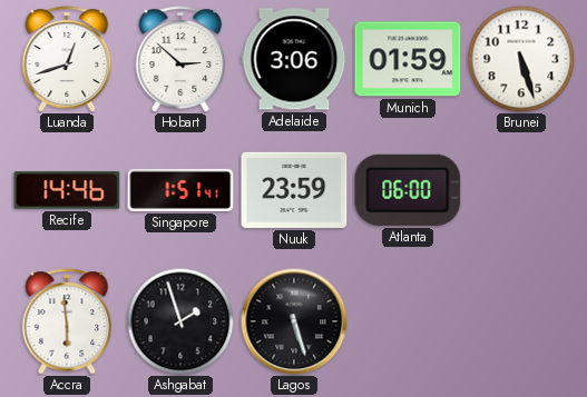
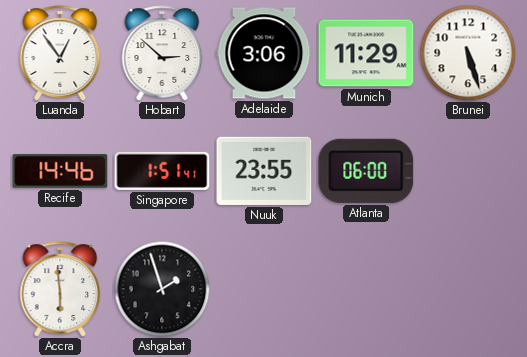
Luanda: 12:42 -> 12:54
Munich: 01:59 -> 11:29
Nuuk: 23:59 -> 23:55
Lagos: 5:27 -> none
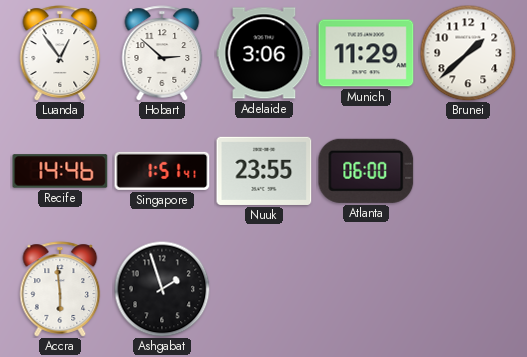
Brunei: 5:27 -> 1:38
